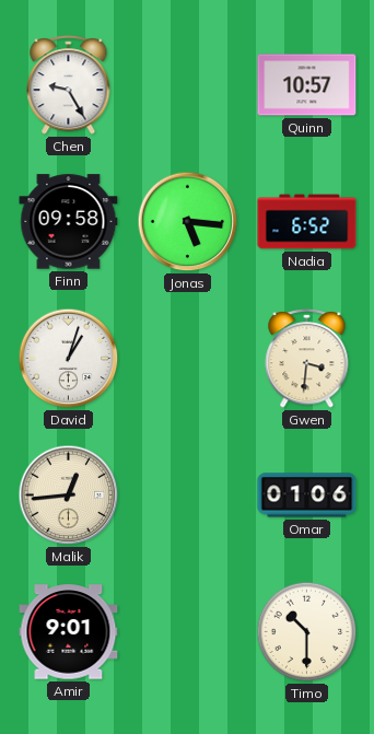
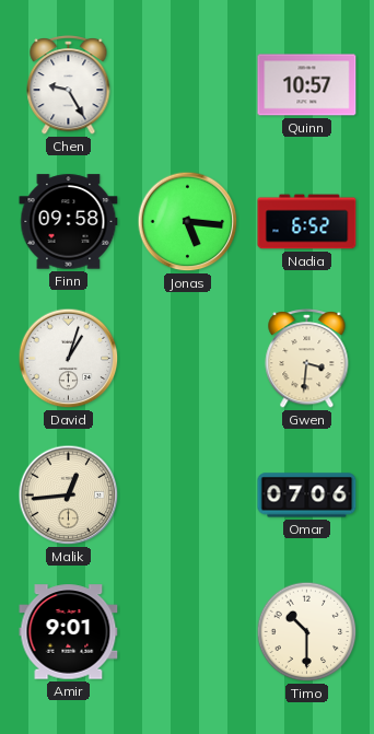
Omar: 01:06 -> 07:06
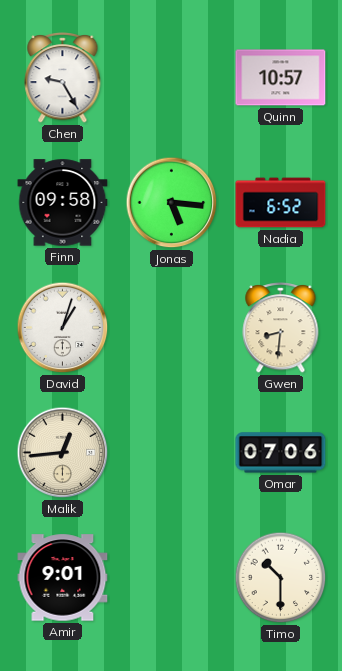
Gwen: 3:31 -> 8:31
